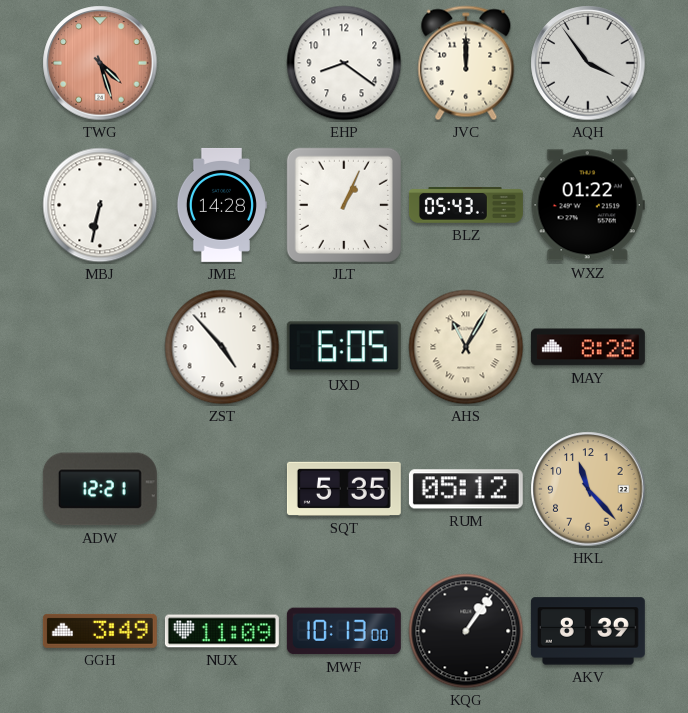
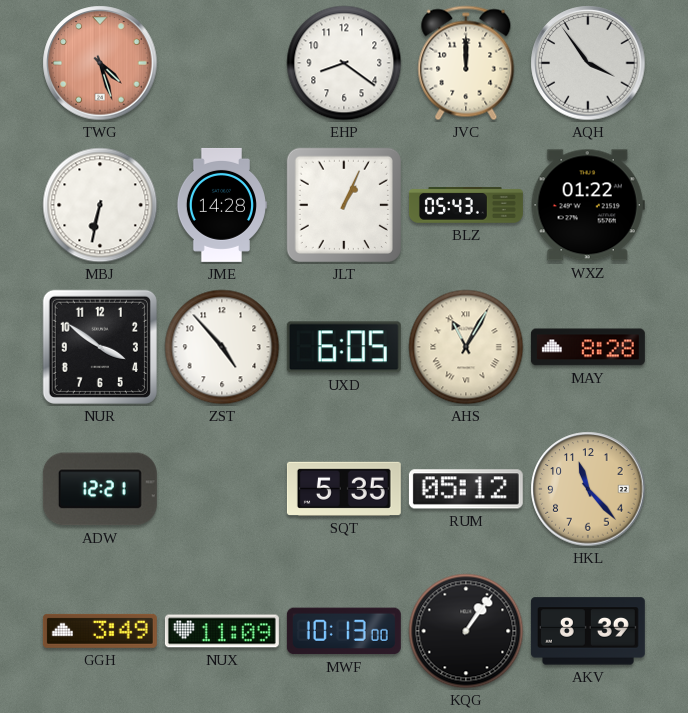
NUR: none -> 3:51
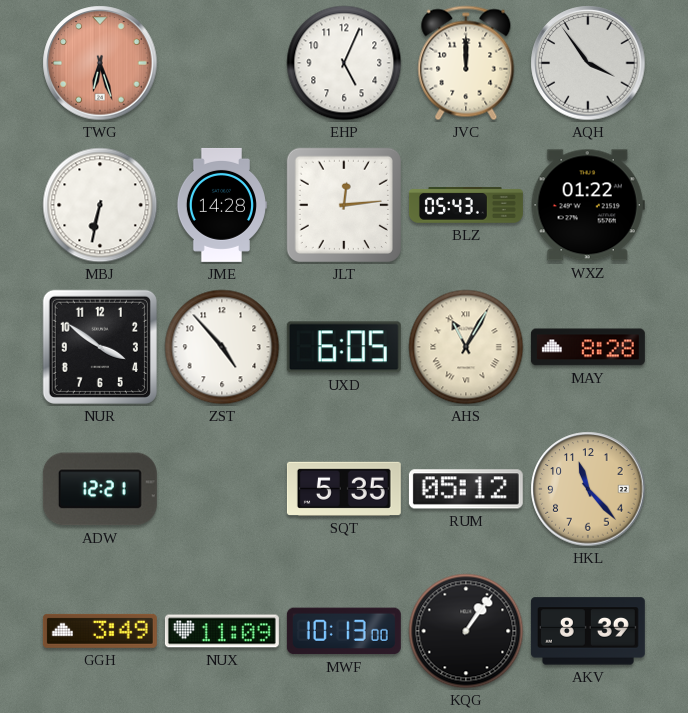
TWG: 4:27 -> 6:27
EHP: 8:21 -> 5:04
JLT: 1:04 -> 12:14
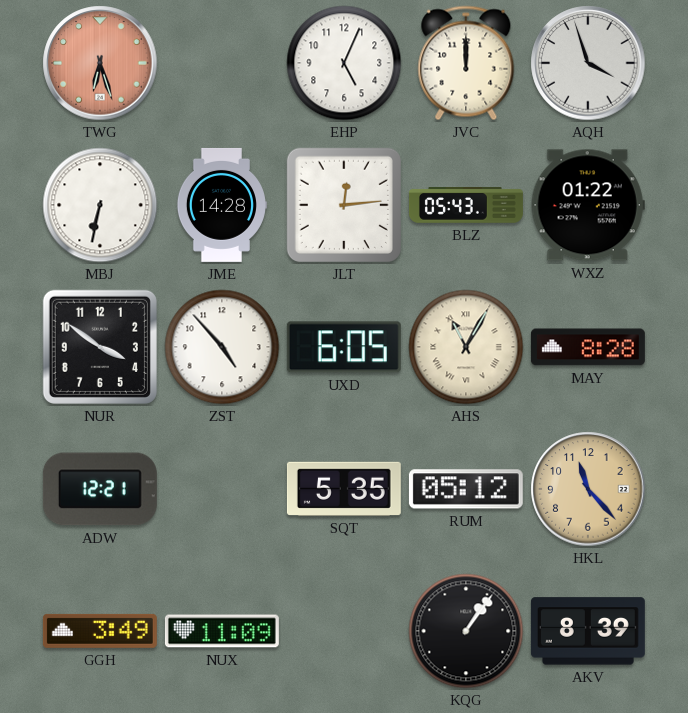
AQH: 3:54 -> 3:57
MWF: 10:13 -> none
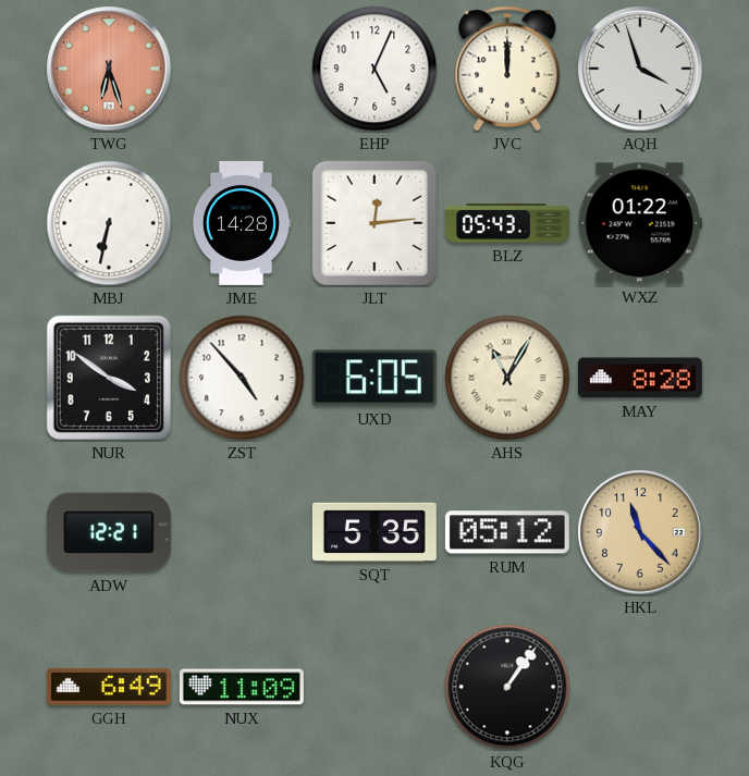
GGH: 3:49 -> 6:49
AKV: 8:39 -> none
